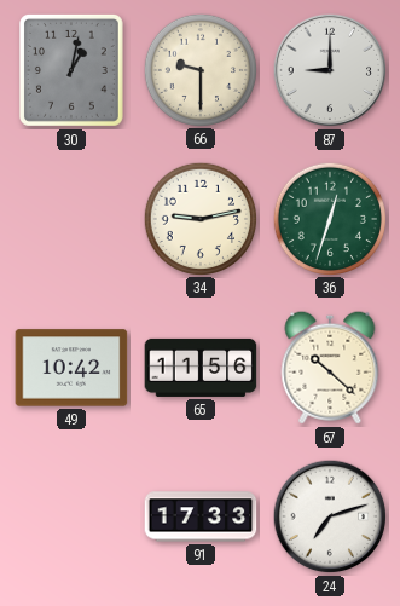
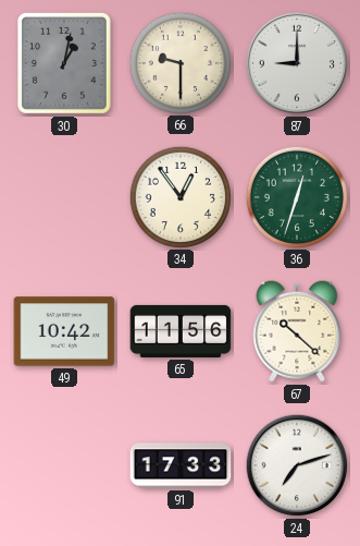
34: 9:13 -> 12:54
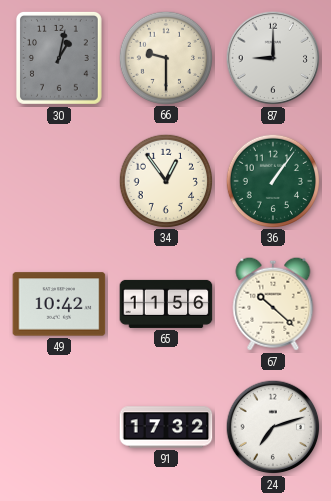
36: 12:33 -> 1:06
91: 17:33 -> 17:32
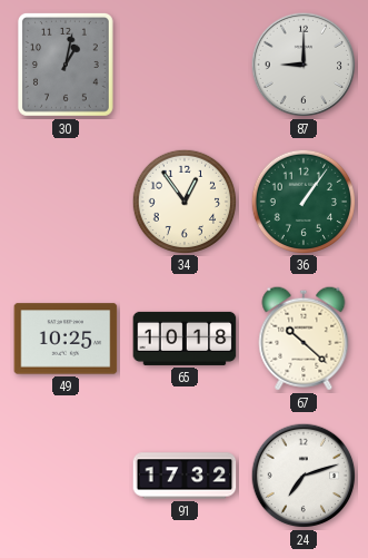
66: 9:30 -> none
49: 10:42 -> 10:25
65: 11:56 -> 10:18
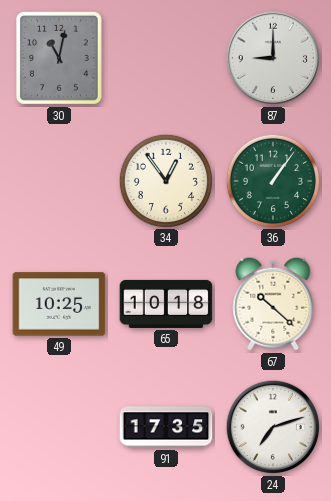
30: 1:02 -> 11:02
91: 17:32 -> 17:35
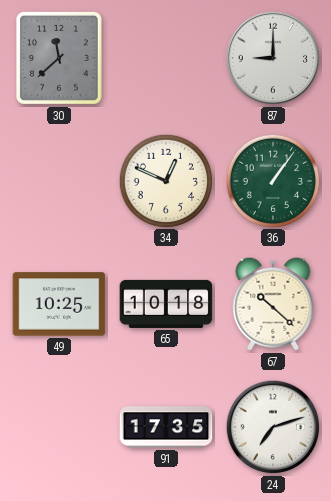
30: 11:02 -> 11:38
34: 12:54 -> 12:49
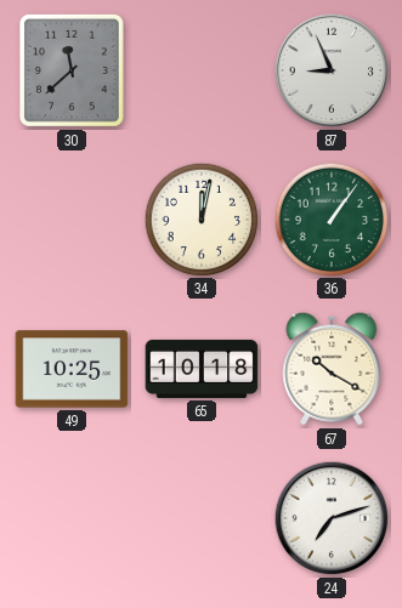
87: 9:00 -> 8:56
34: 12:49 -> 12:02
67: 10:22 -> 10:20
91: 17:35 -> none
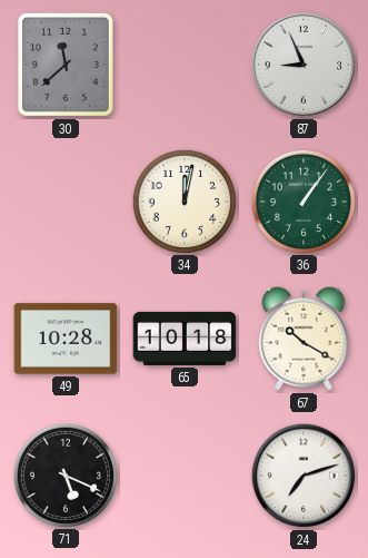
49: 10:25 -> 10:28
71: none -> 5:19
